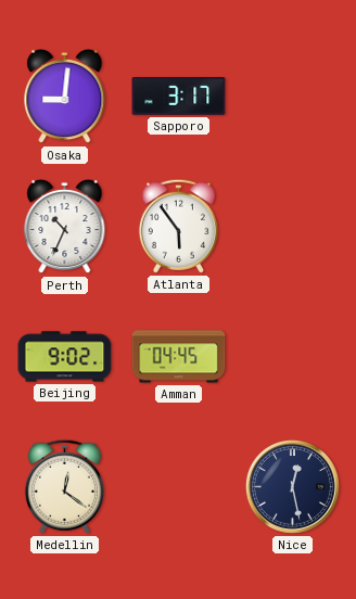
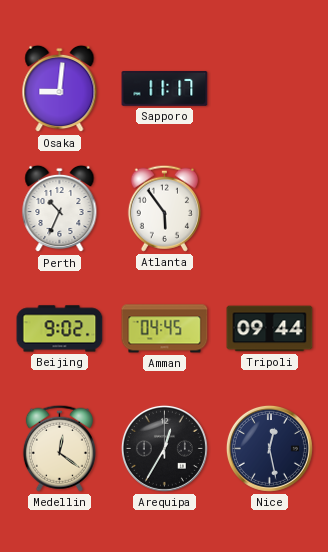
Sapporo: 3:17 -> 11:17
Tripoli: none -> 09:44
Arequipa: none -> 12:35
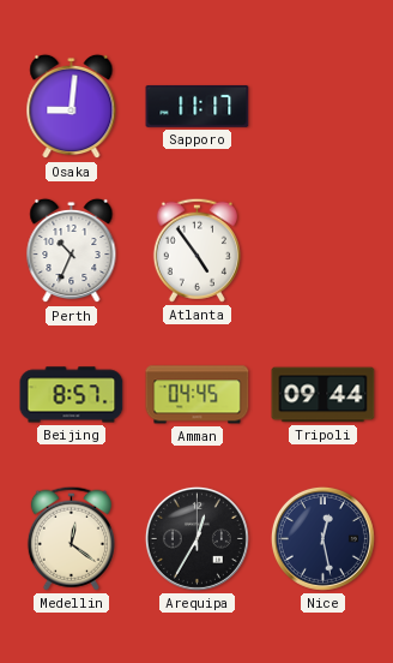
Atlanta: 5:54 -> 4:54
Beijing: 9:02 -> 8:57
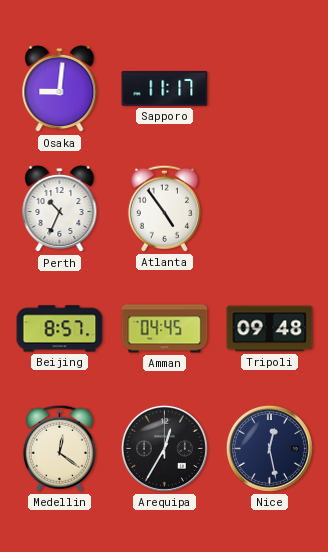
Tripoli: 09:44 -> 09:48
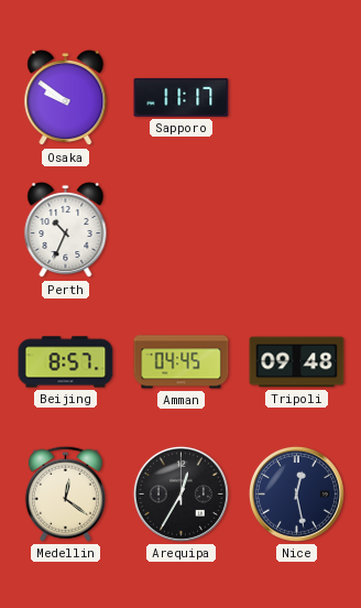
Osaka: 9:01 -> 9:51
Atlanta: 4:54 -> none
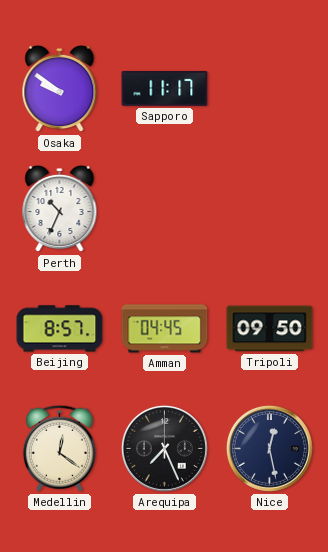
Tripoli: 09:48 -> 09:50
Arequipa: 12:35 -> 7:26
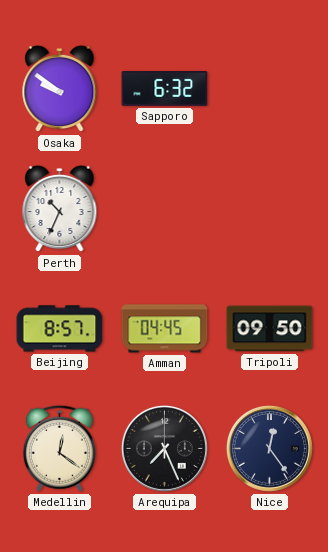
Sapporo: 11:17 -> 6:32
Nice: 12:28 -> 12:24
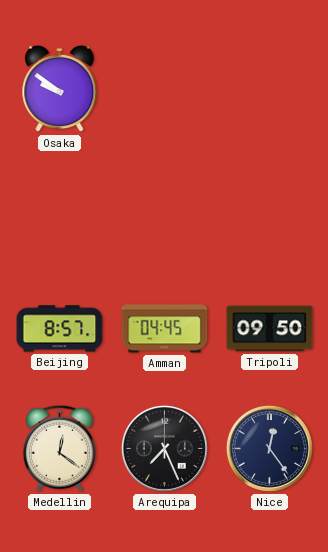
Sapporo: 6:32 -> none
Perth: 10:34 -> none
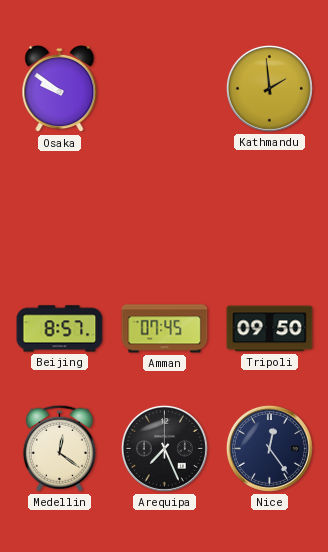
Kathmandu: none -> 1:59
Amman: 04:45 -> 07:45
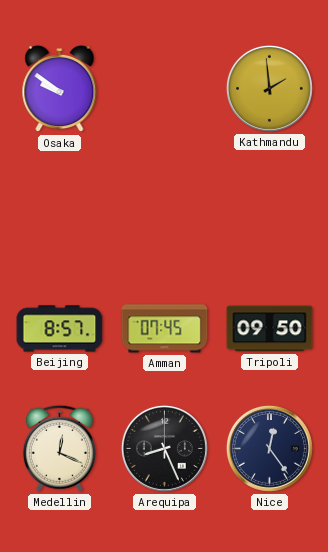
Medellin: 12:21 -> 12:19
Arequipa: 7:26 -> 8:26
